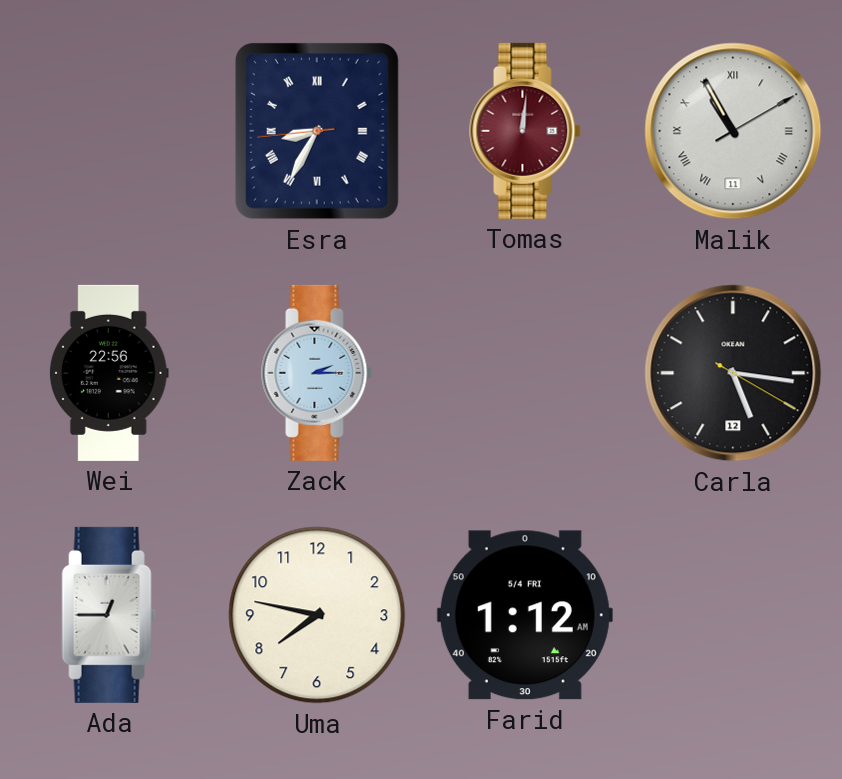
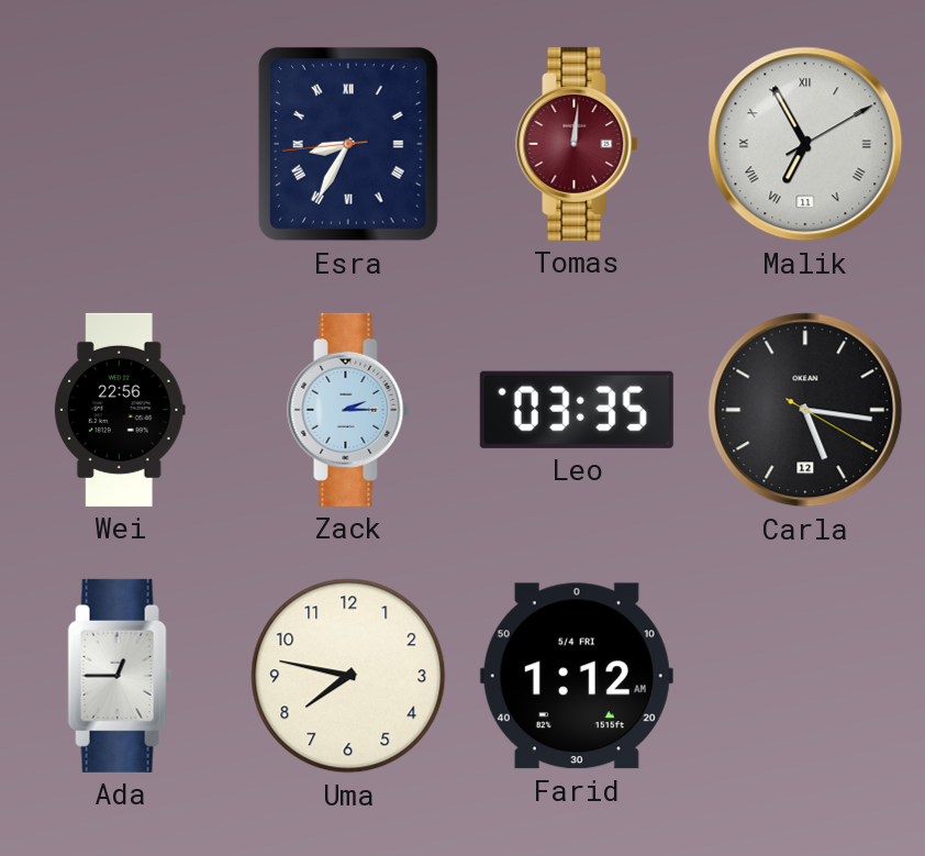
Malik: 10:55 -> 6:55
Leo: none -> 03:35
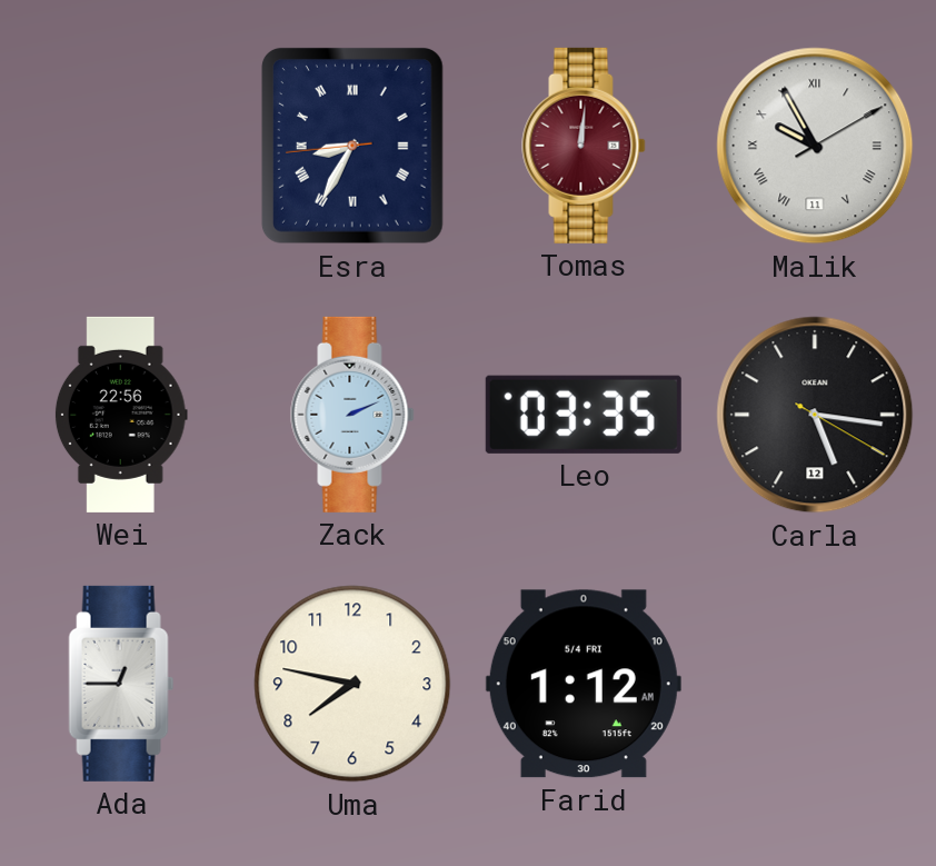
Malik: 6:55 -> 9:55
Zack: 2:15 -> 2:11
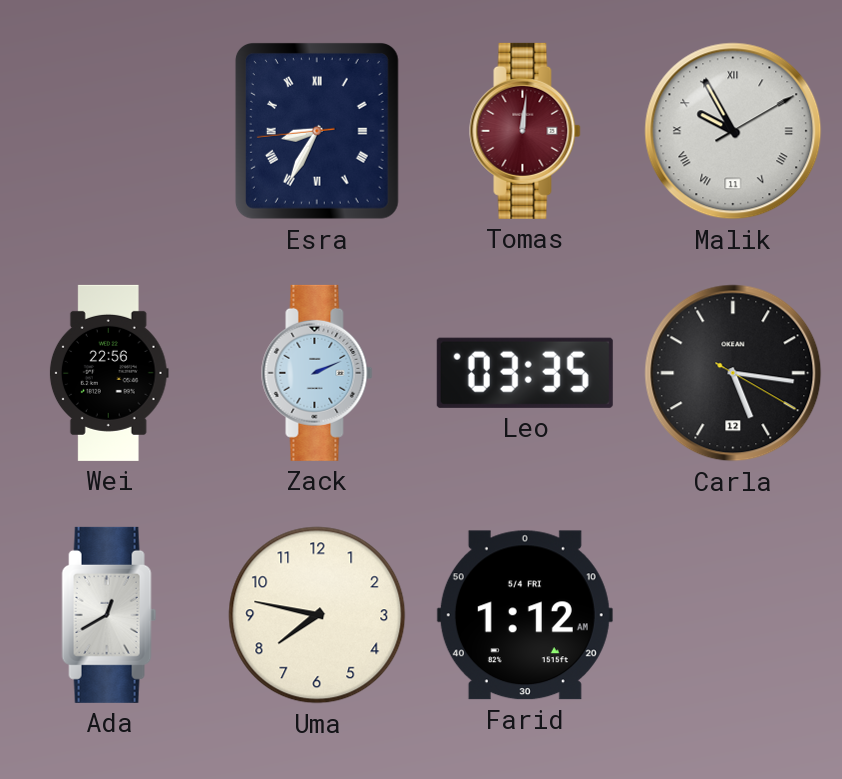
Ada: 12:45 -> 12:40
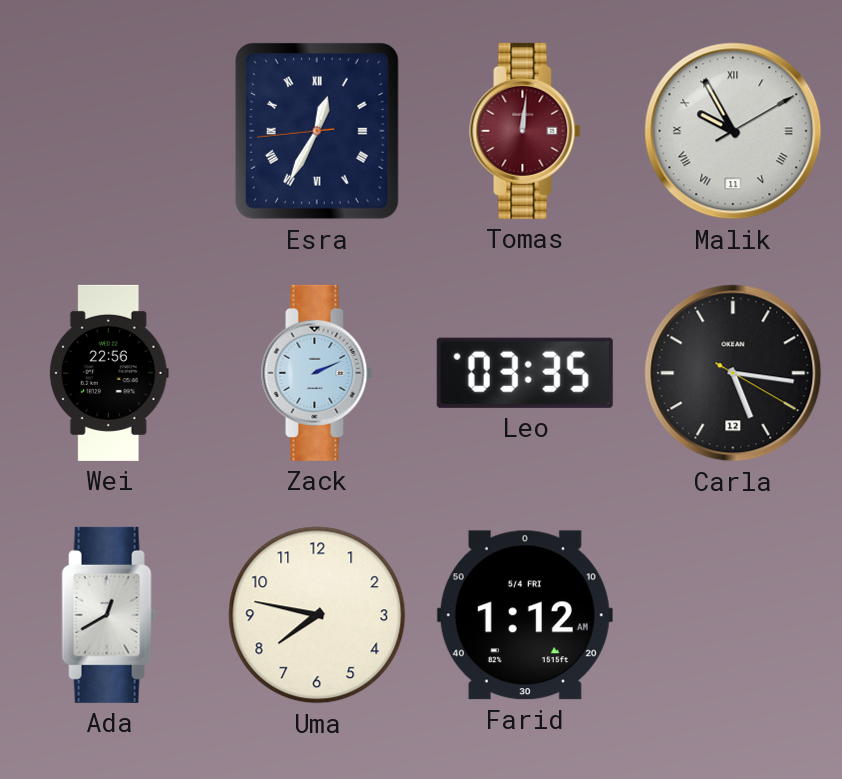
Esra: 8:34 -> 12:34
